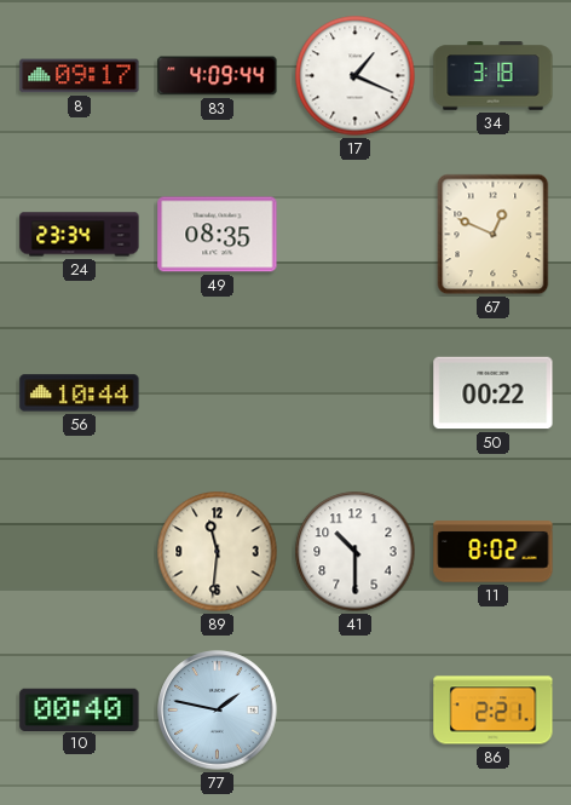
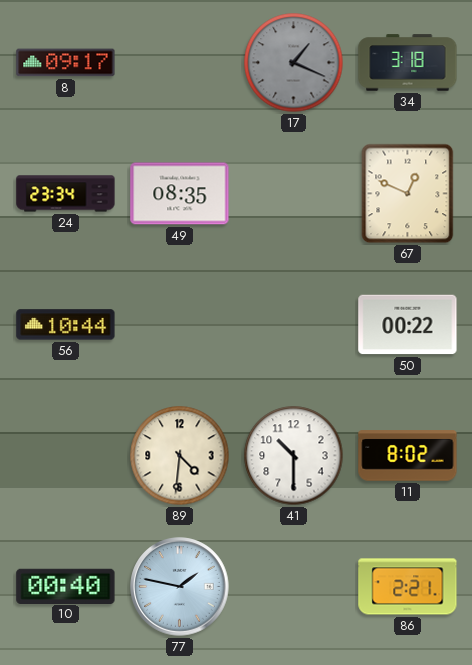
83: 4:09 -> none
17 dial: white -> grey
89: 11:31 -> 4:31
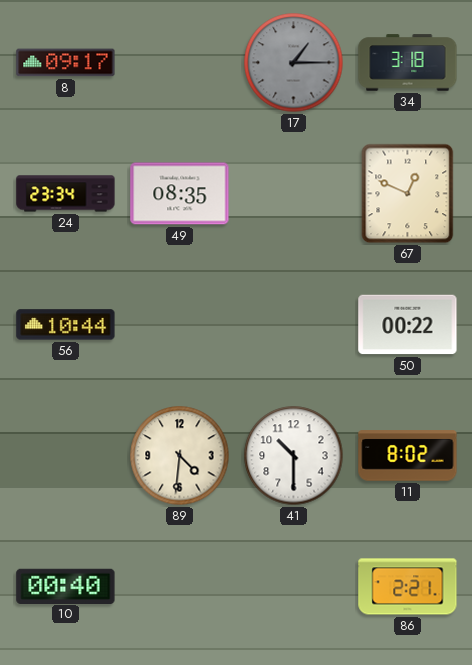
17: 1:19 -> 1:15
77: 1:47 -> none
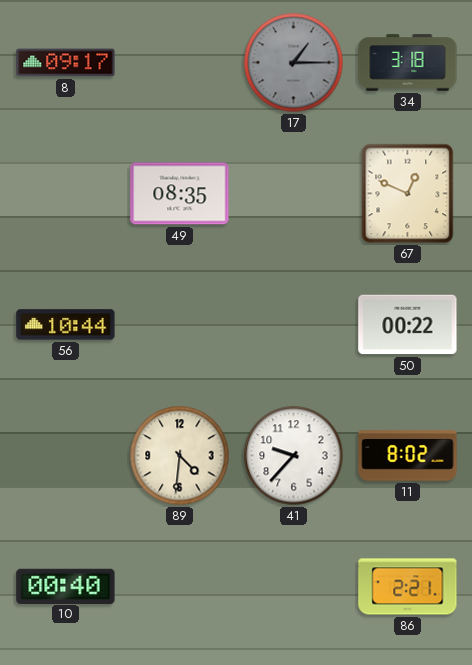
24: 23:34 -> none
41: 10:30 -> 9:37
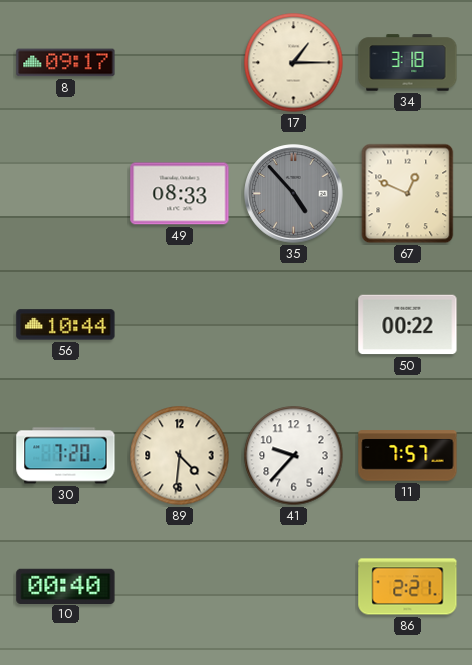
17 dial: grey -> cream
49: 08:35 -> 08:33
35: none -> 4:53
30: none -> 7:20
11: 8:02 -> 7:57
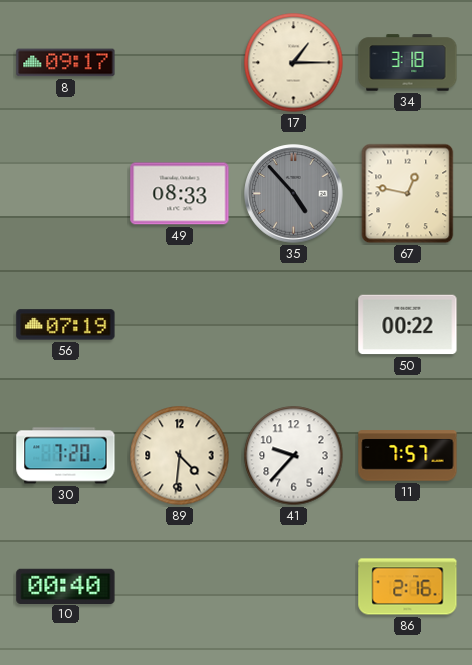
67: 12:49 -> 12:47
56: 10:44 -> 07:19
86: 2:21 -> 2:16
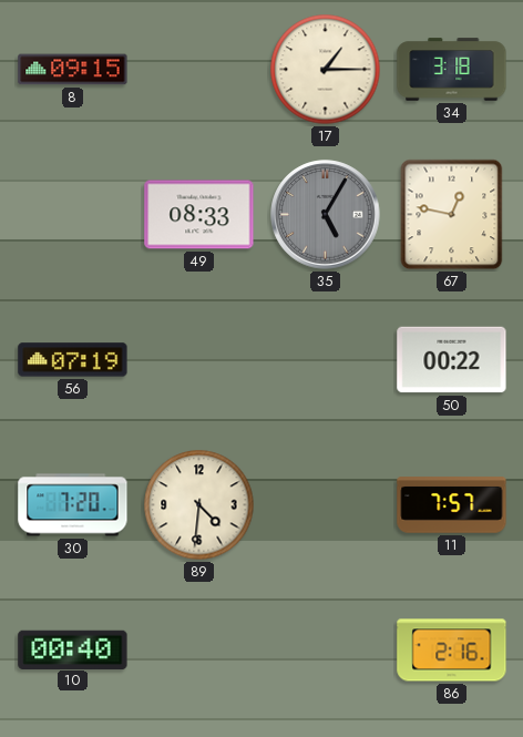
8: 09:17 -> 09:15
35: 4:53 -> 5:05
41: 9:37 -> none
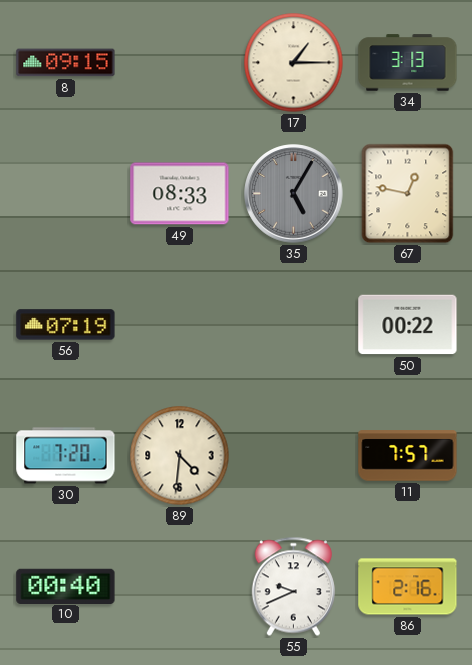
34: 3:18 -> 3:13
55: none -> 9:41
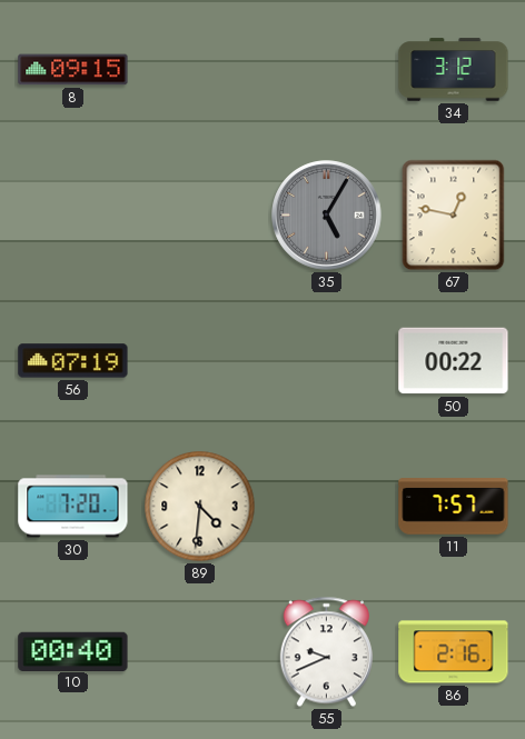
17: 1:15 -> none
34: 3:13 -> 3:12
49: 08:33 -> none
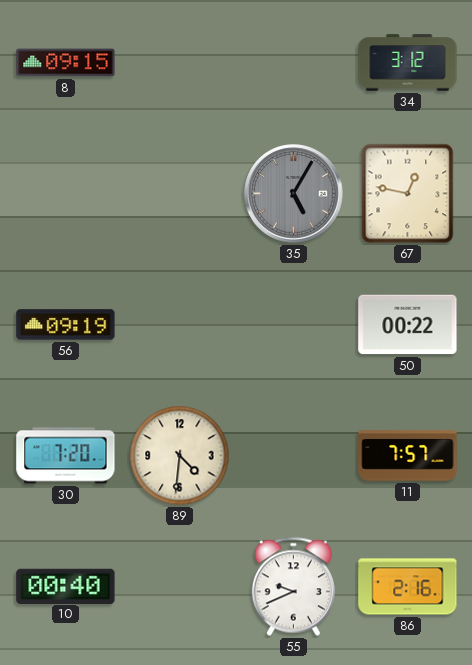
56: 07:19 -> 09:19
